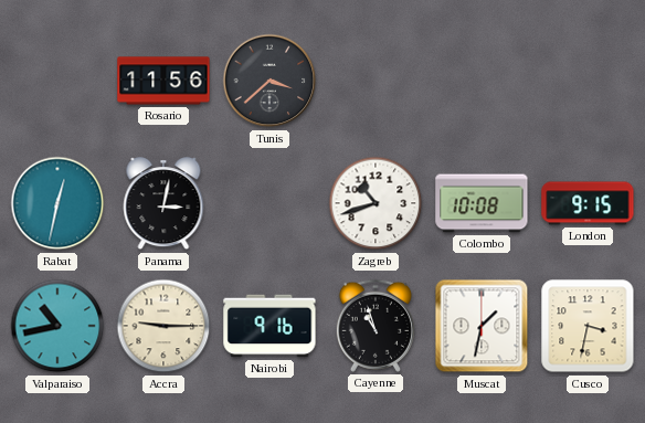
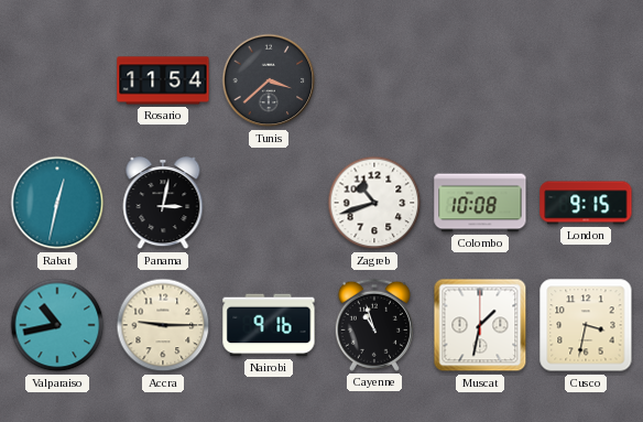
Rosario: 11:56 -> 11:54
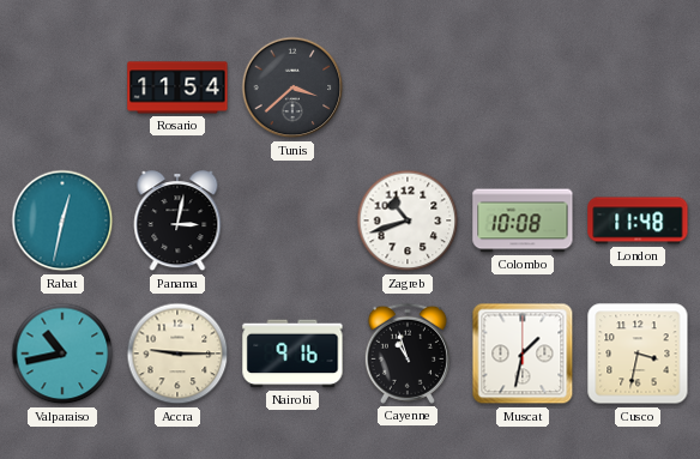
London: 9:15 -> 11:48
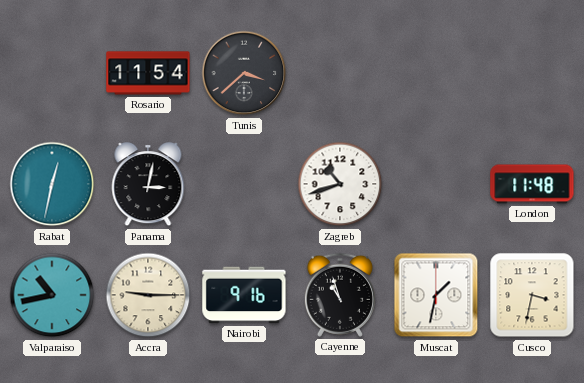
Colombo: 10:08 -> none
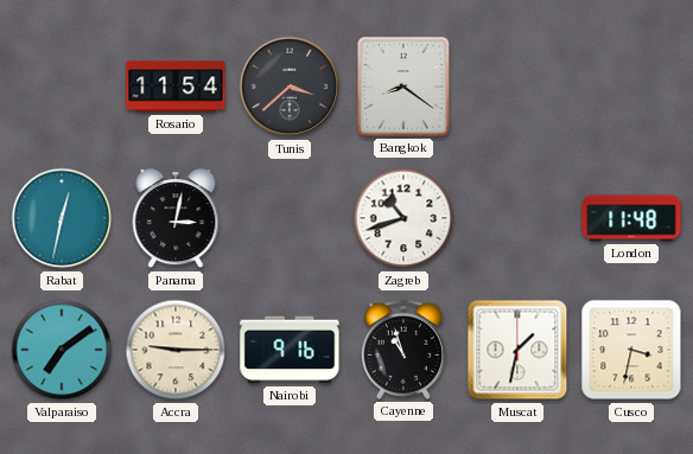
Bangkok: none -> 8:21
Valparaiso: 10:43 -> 7:09
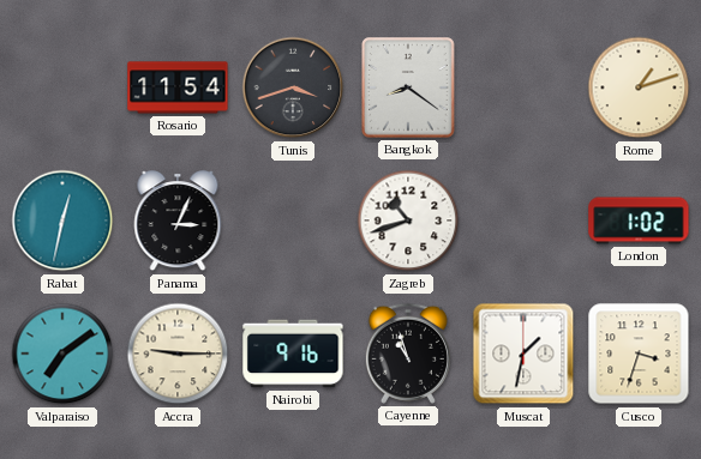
Tunis: 3:38 -> 3:42
Rome: none -> 1:12
Panama: 3:02 -> 3:04
London: 11:48 -> 1:02
Cusco: 3:32 -> 3:33
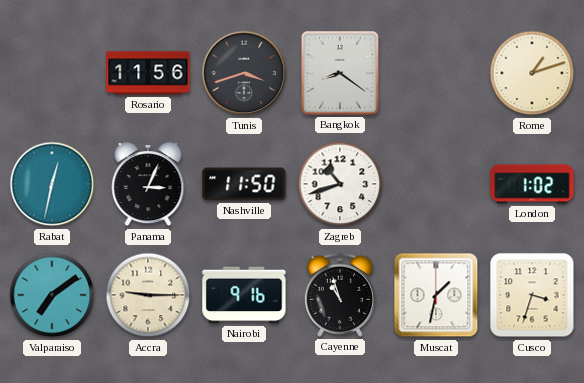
Rosario: 11:54 -> 11:56
Nashville: none -> 11:50
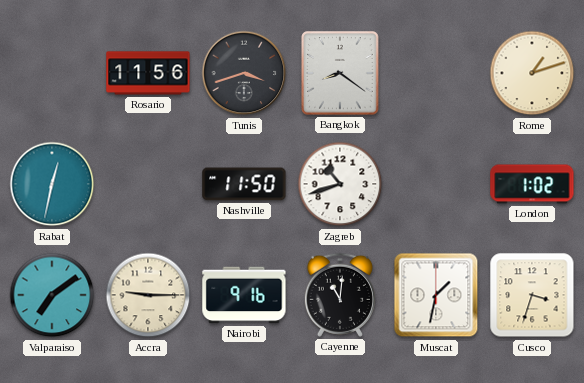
Panama: 3:04 -> none
Cayenne: 10:57 -> 11:01
